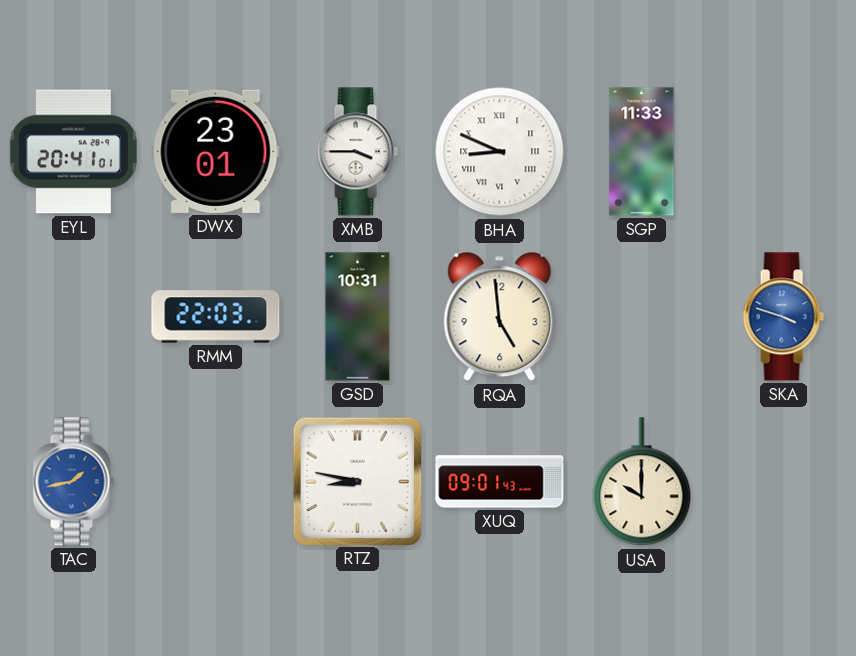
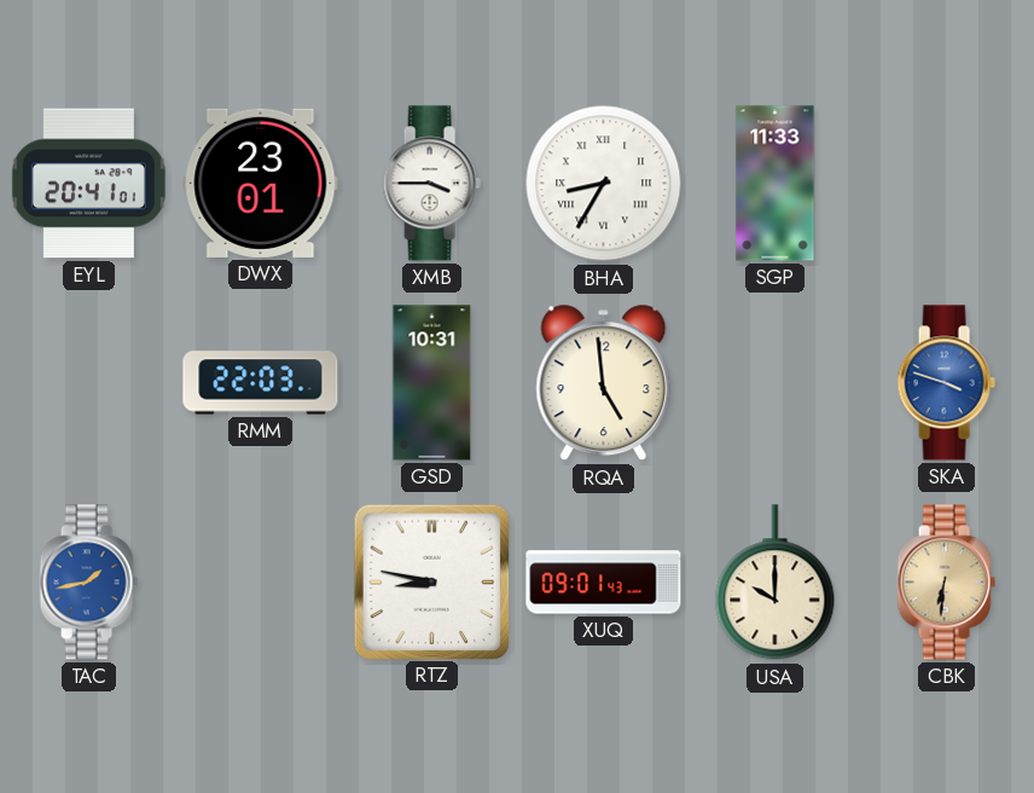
BHA: 8:49 -> 8:35
CBK: none -> 6:31
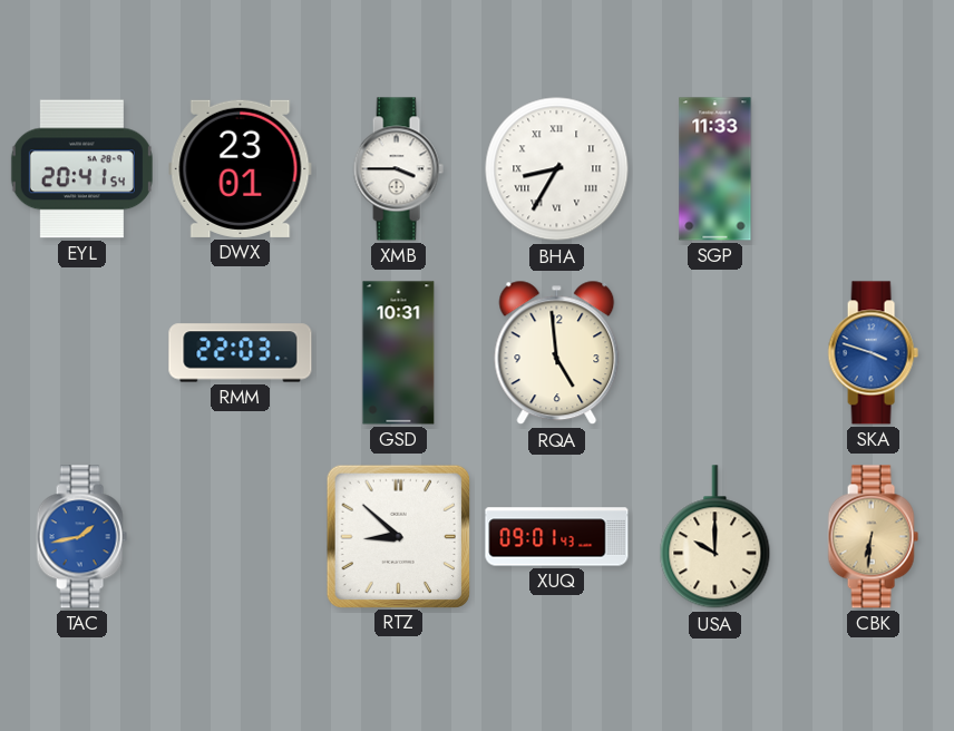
EYL: 20:41:01 -> 20:41:54
RTZ: 8:47 -> 8:52
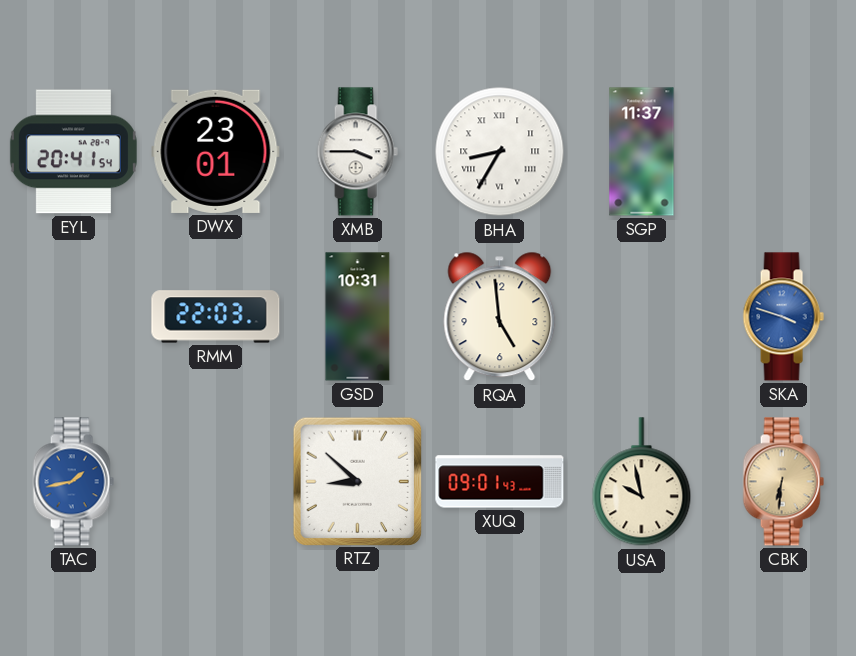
SGP: 11:33 -> 11:37
USA: 10:00 -> 9:58
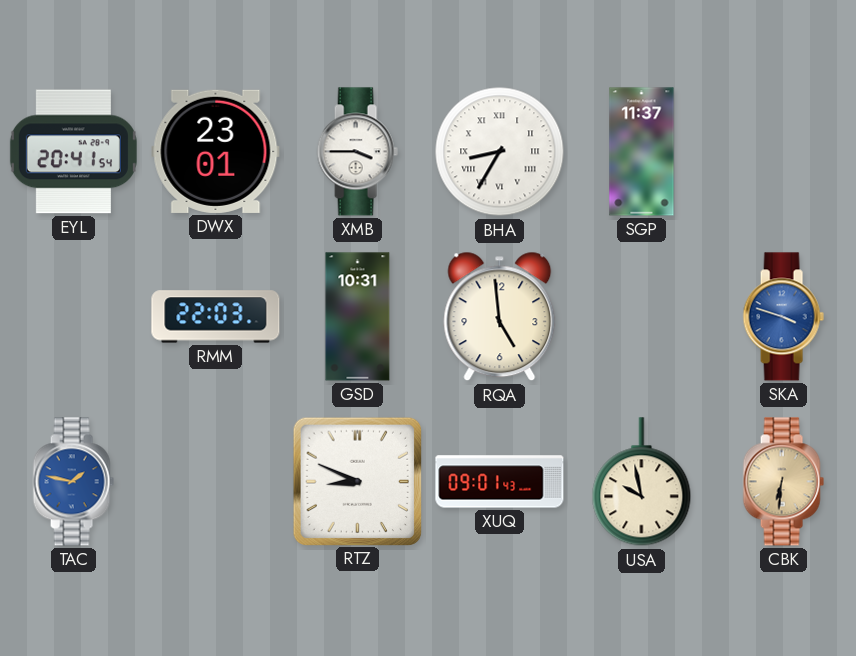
TAC: 1:43 -> 1:47
RTZ: 8:52 -> 8:49
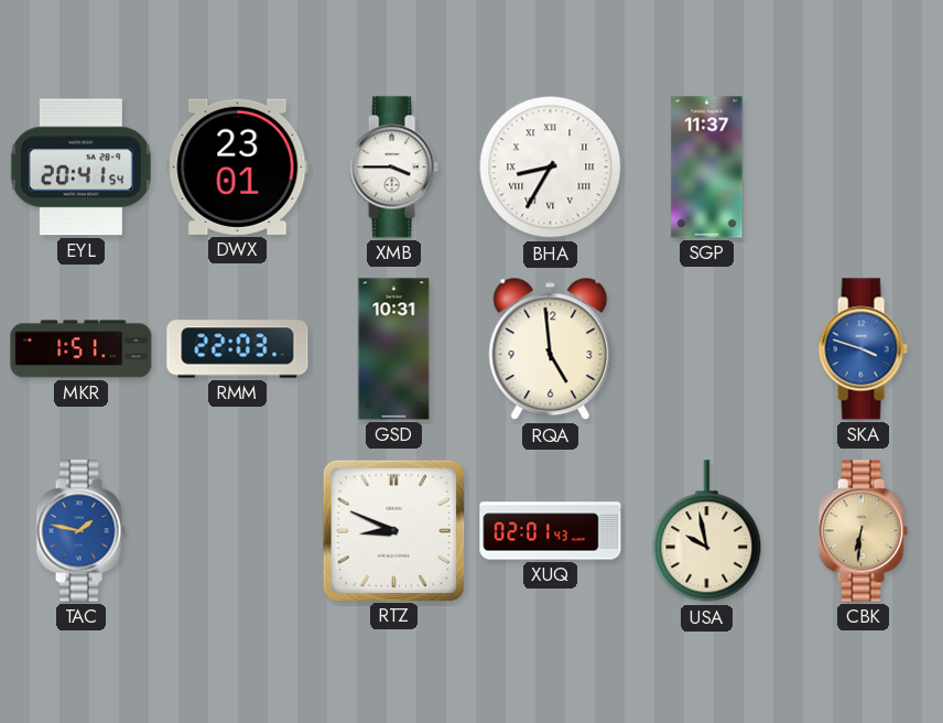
MKR: none -> 1:51
XUQ: 09:01 -> 02:01
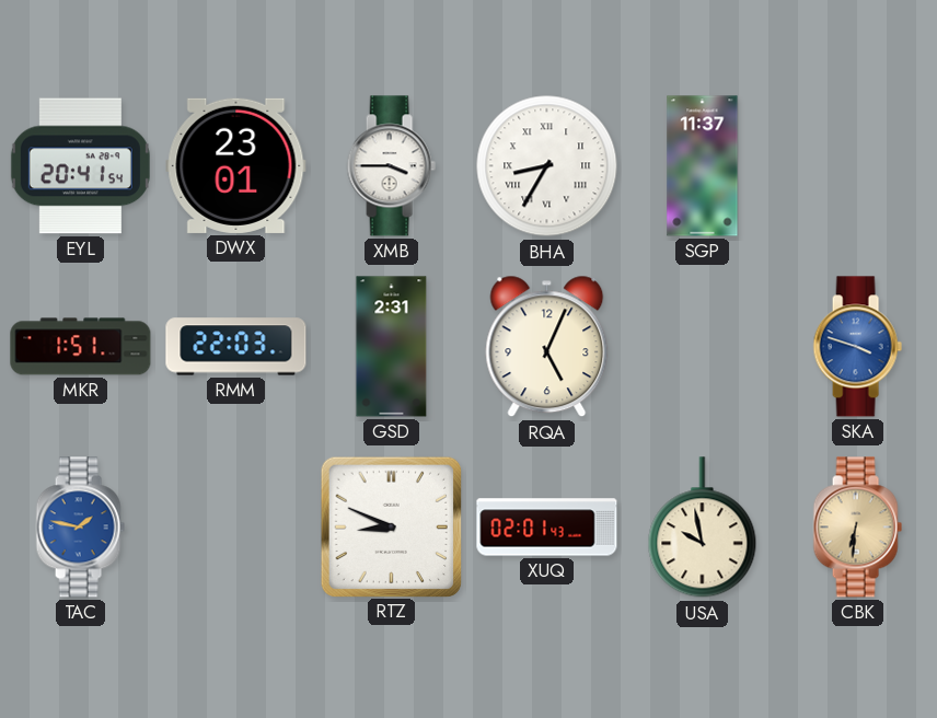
GSD: 10:31 -> 2:31
RQA: 4:59 -> 5:04
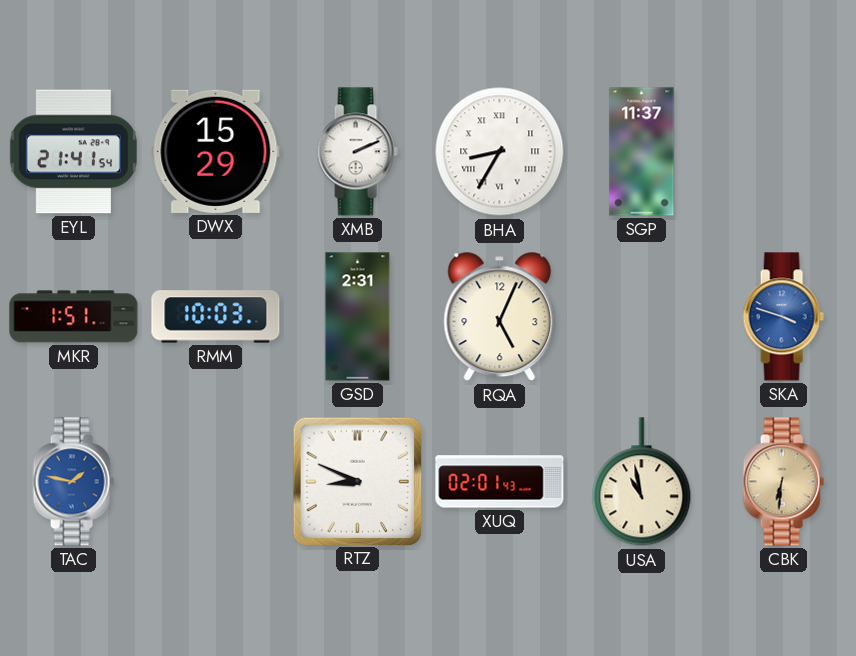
EYL: 20:41 -> 21:41
DWX: 23:01 -> 15:29
XMB: 3:45 -> 2:11
RMM: 22:03 -> 10:03
USA: 9:58 -> 10:58
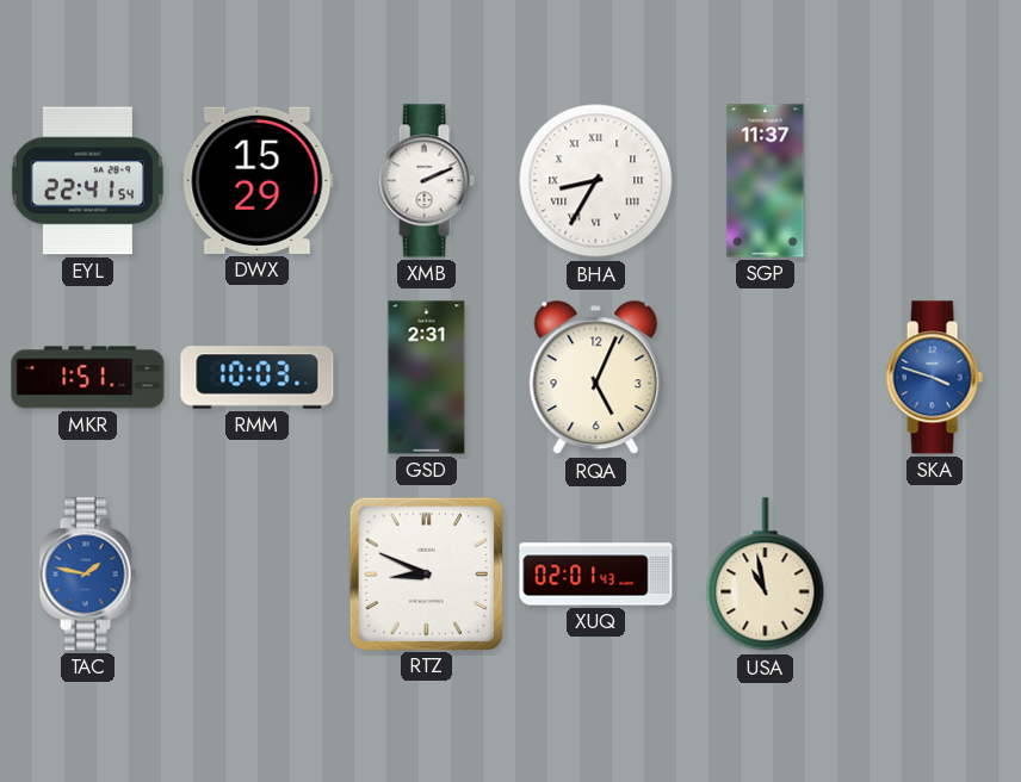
EYL: 21:41 -> 22:41
CBK: 6:31 -> none
